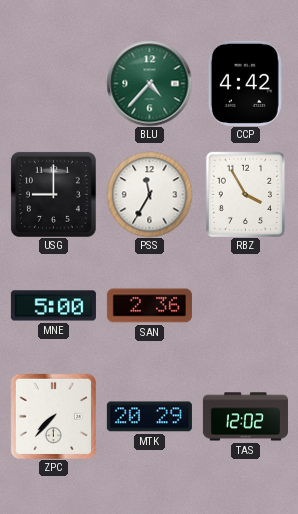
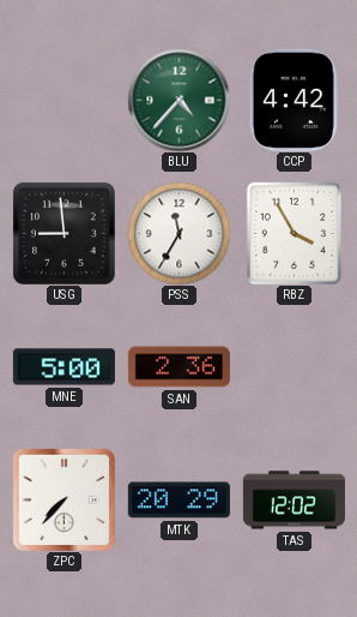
USG: 9:00 -> 8:59
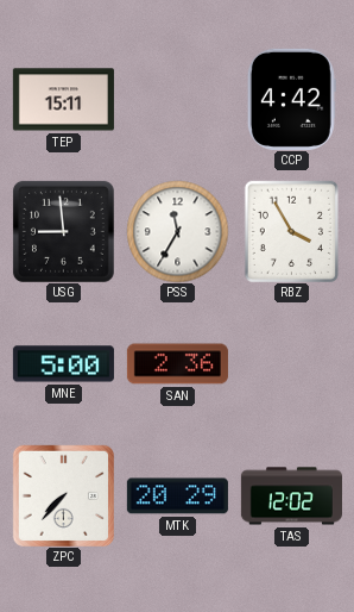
TEP: none -> 15:11
BLU: 4:37 -> none
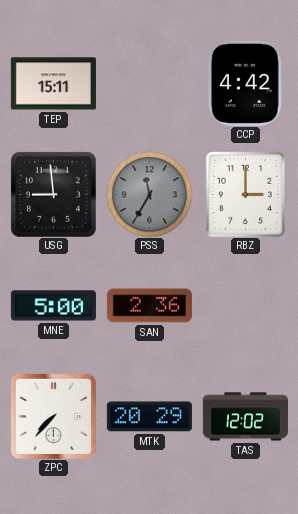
PSS dial: white -> grey
RBZ: 3:55 -> 3:00
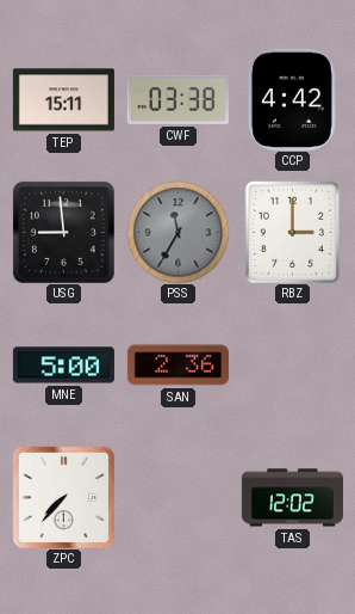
CWF: none -> 03:38
MTK: 20:29 -> none
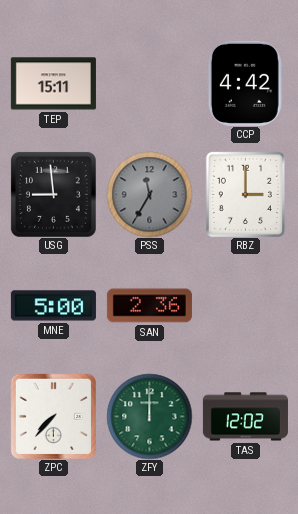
CWF: 03:38 -> none
ZFY: none -> 12:00
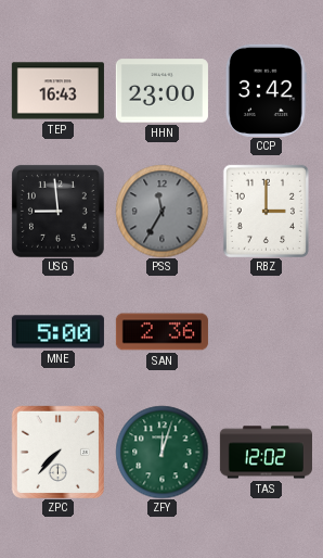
TEP: 15:11 -> 16:43
HHN: none -> 23:00
CCP: 4:42 -> 3:42
ZFY: 12:00 -> 12:03
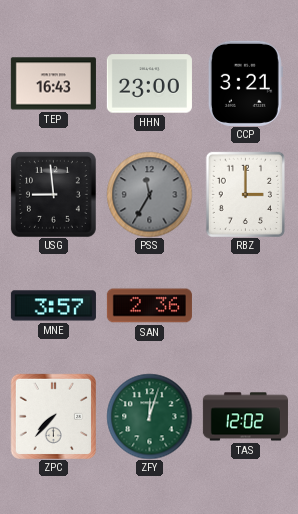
CCP: 3:42 -> 3:21
MNE: 5:00 -> 3:57
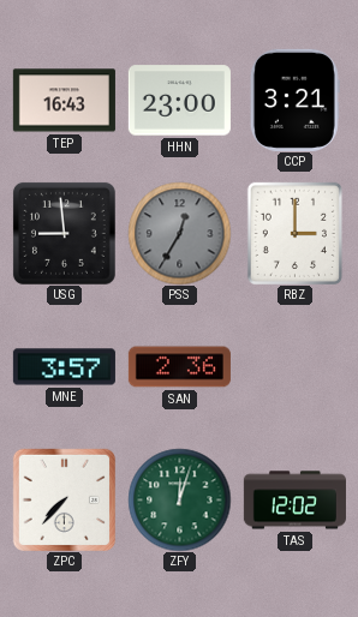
PSS: 11:35 -> 12:35
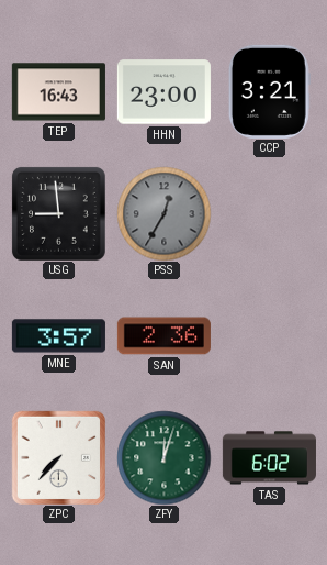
RBZ: 3:00 -> none
TAS: 12:02 -> 6:02
